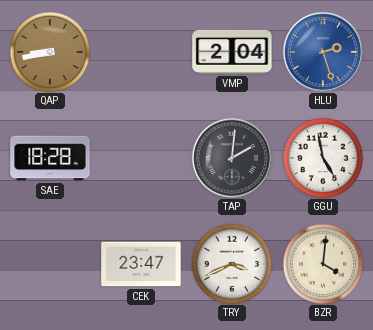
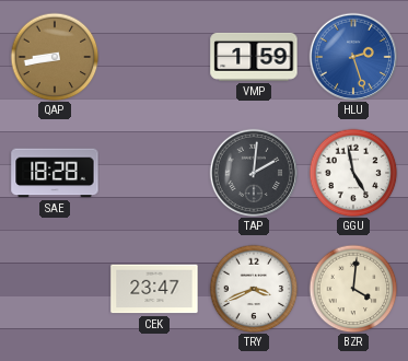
VMP: 2:04 -> 1:59
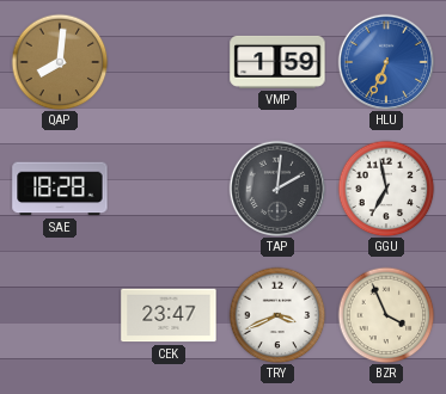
QAP: 8:43 -> 8:01
HLU: 2:27 -> 6:34
GGU: 4:58 -> 6:58
BZR: 4:01 -> 3:56
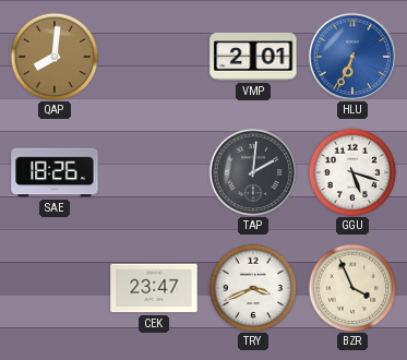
VMP: 1:59 -> 2:01
SAE: 18:28 -> 18:26
GGU: 6:58 -> 5:18
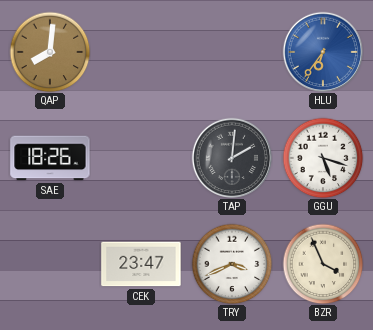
VMP: 2:01 -> none
HLU: 6:34 -> 6:36
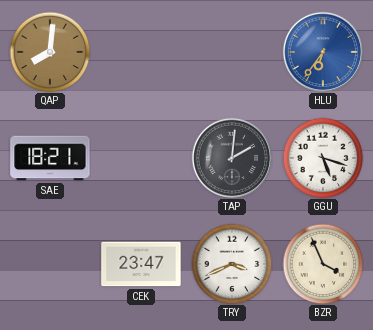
SAE: 18:26 -> 18:21
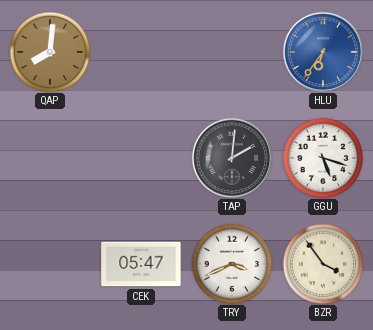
SAE: 18:21 -> none
CEK: 23:47 -> 05:47
BZR: 3:56 -> 3:54
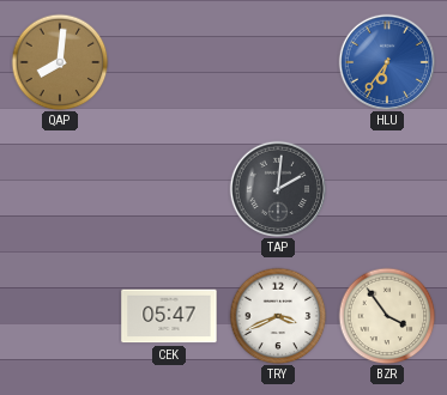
GGU: 5:18 -> none
